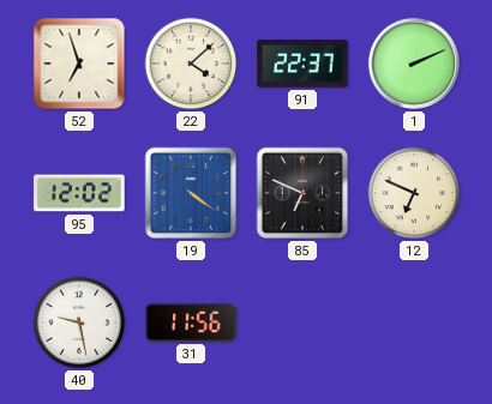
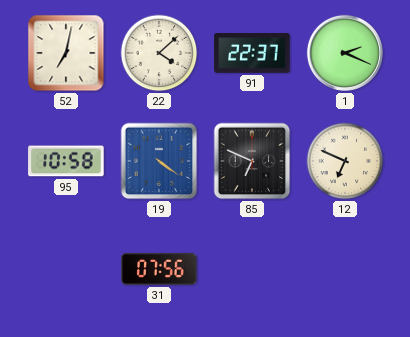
52: 6:57 -> 7:02
1: 2:11 -> 2:19
95: 12:02 -> 10:58
40: 9:28 -> none
31: 11:56 -> 07:56
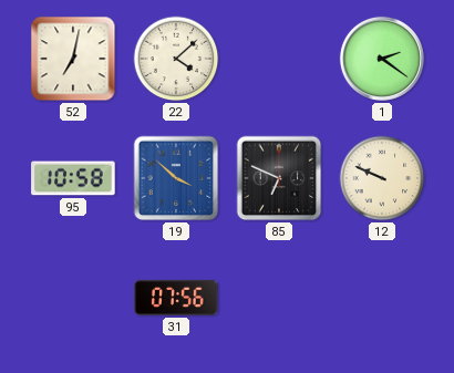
91: 22:37 -> none
1: 2:19 -> 2:21
19: 4:21 -> 3:52
12: 6:49 -> 9:49
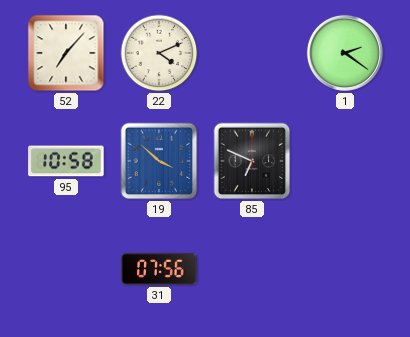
52: 7:02 -> 7:07
22: 4:08 -> 4:11
12: 9:49 -> none
